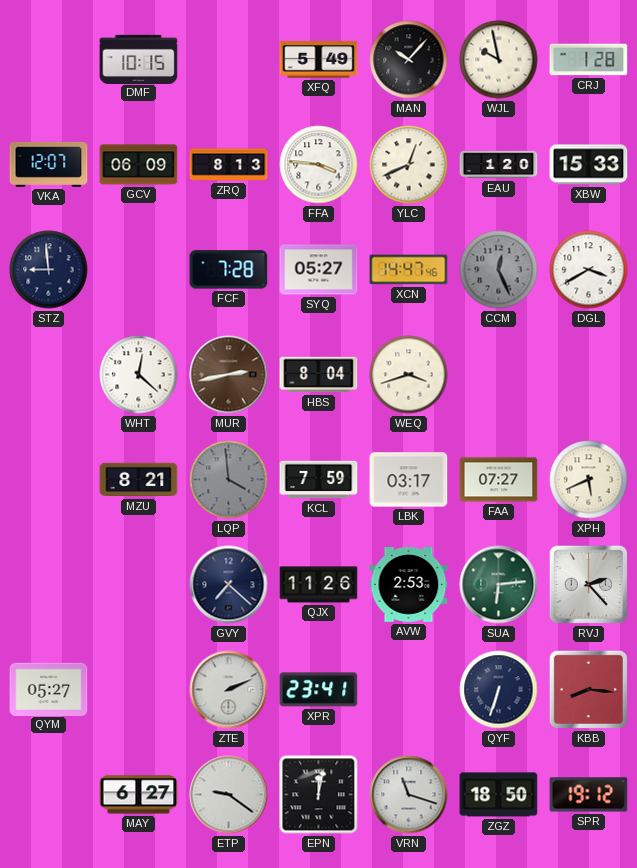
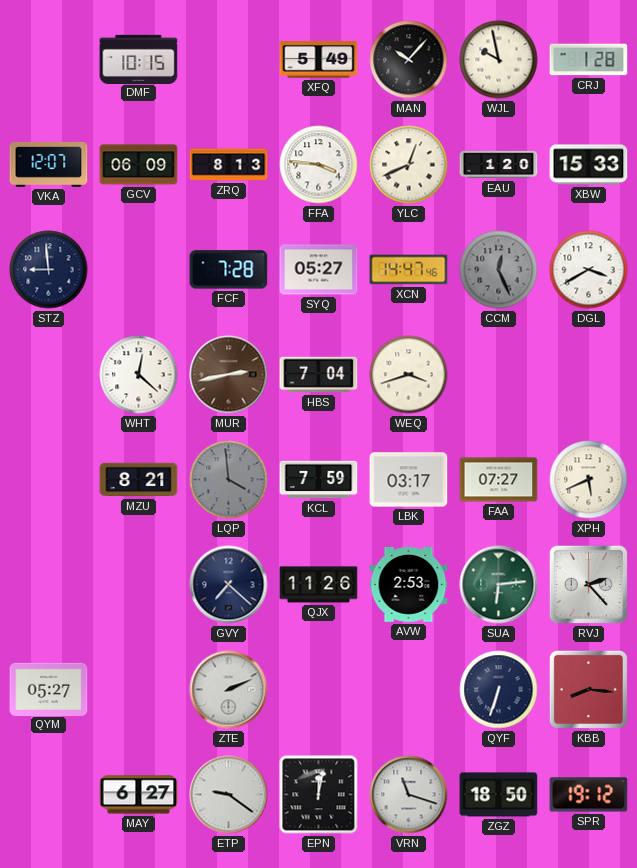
HBS: 8:04 -> 7:04
XPR: 23:41 -> none
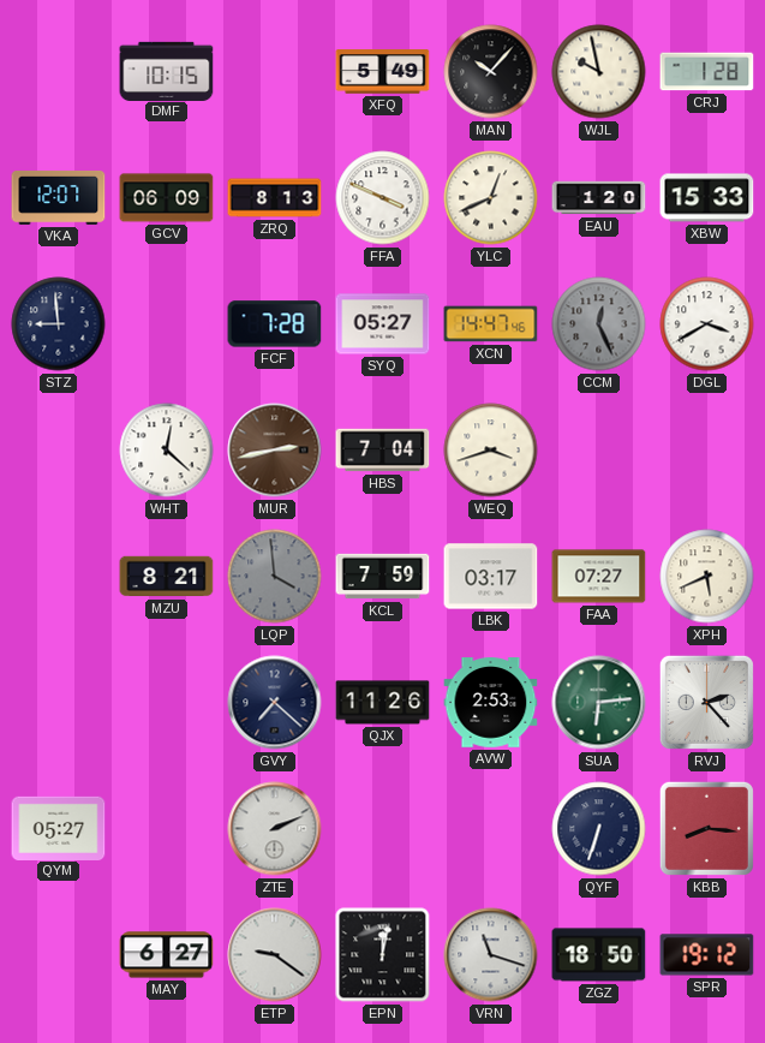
FFA: 3:46 -> 3:49
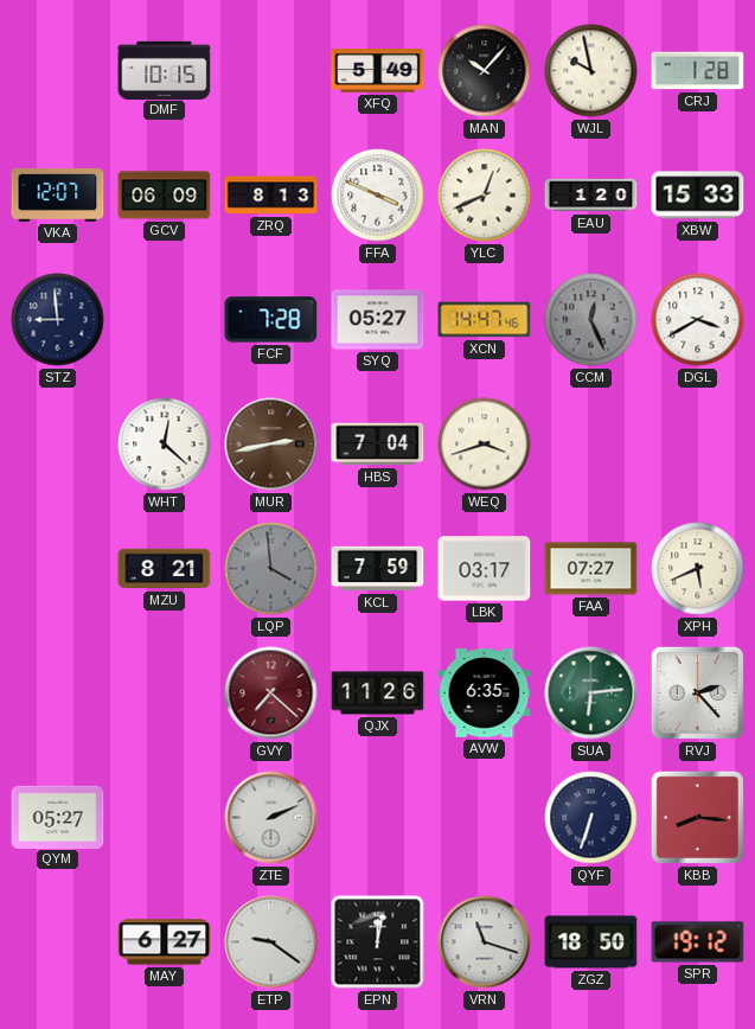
GVY dial: navy -> burgundy
AVW: 2:53 -> 6:35
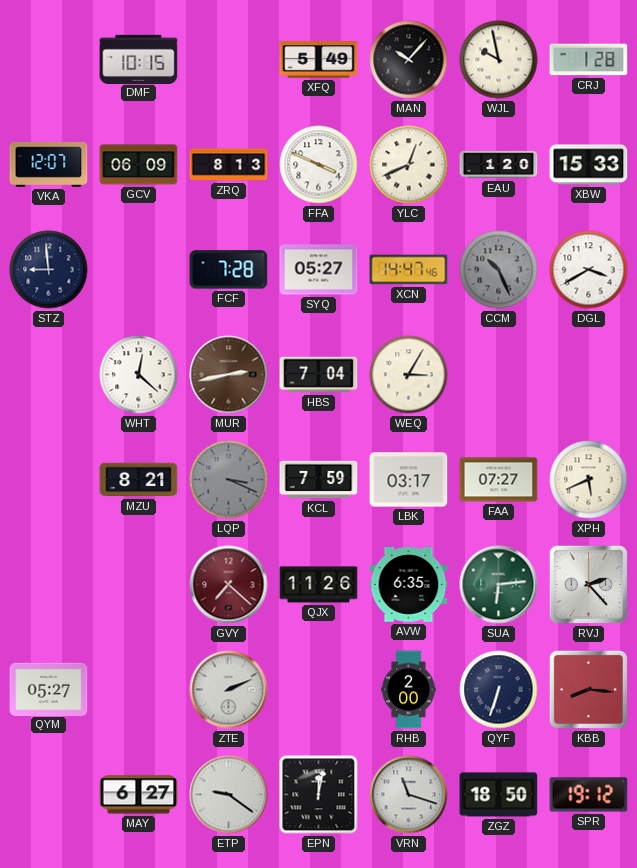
CCM: 12:26 -> 10:26
WEQ: 3:42 -> 3:05
LQP: 3:59 -> 3:19
RHB: none -> 2:00
